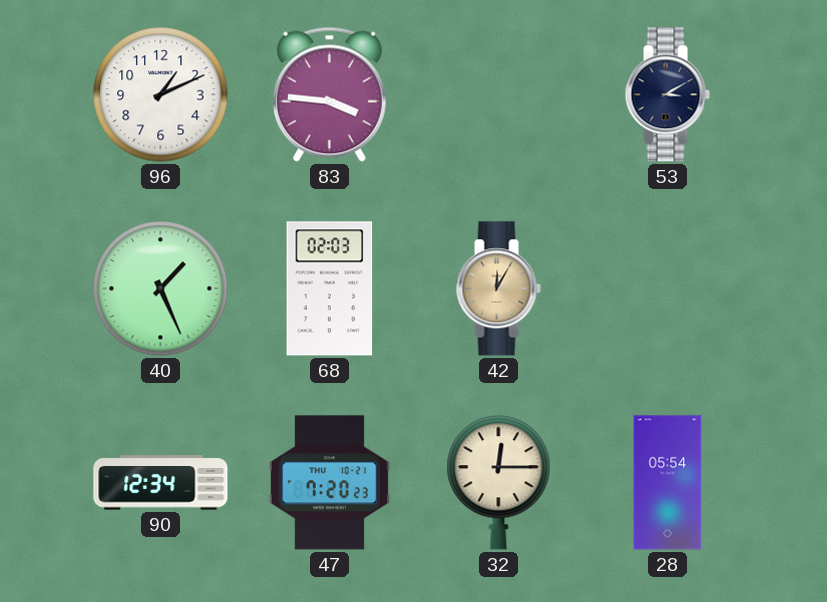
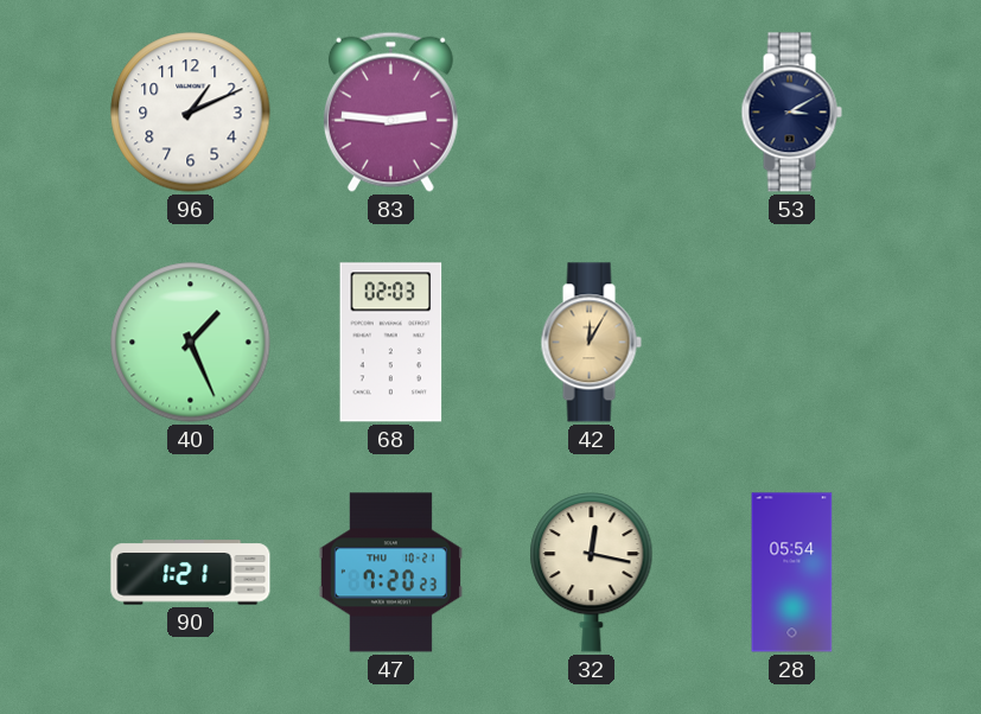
83: 3:46 -> 2:46
90: 12:34 -> 1:21
32: 12:15 -> 12:17
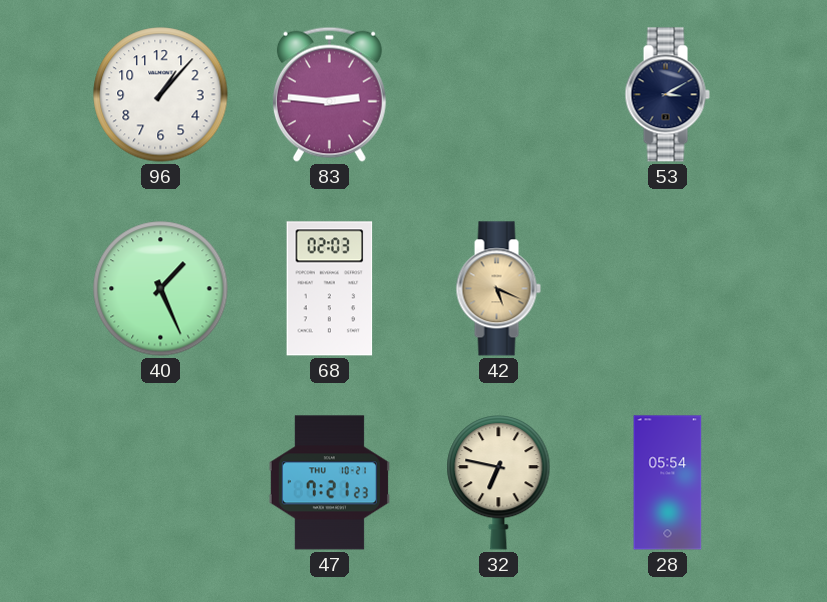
96: 1:11 -> 1:07
42: 12:05 -> 5:19
90: 1:21 -> none
47: 7:20 -> 7:21
32: 12:17 -> 6:47
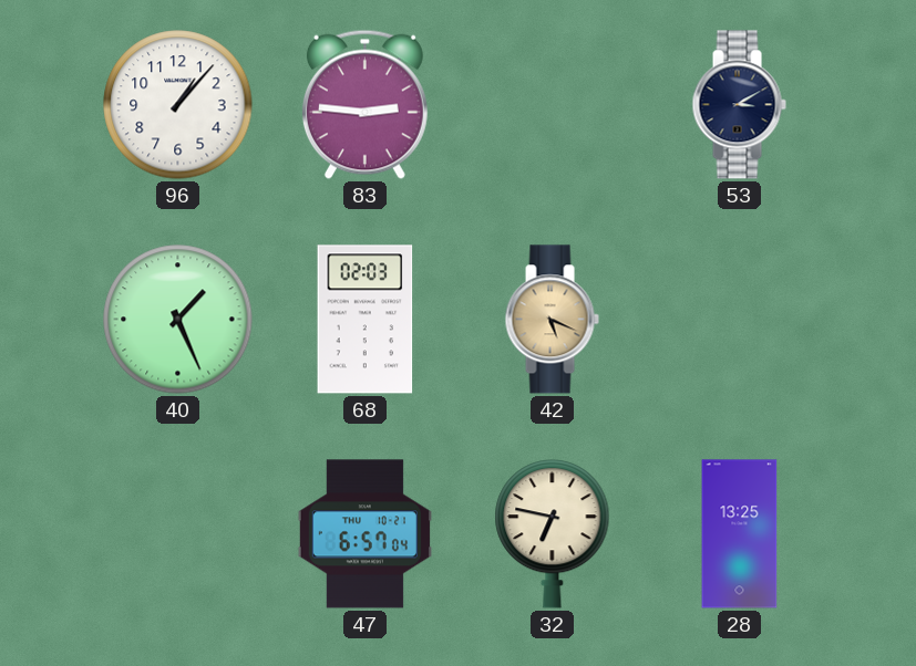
47: 7:21 -> 6:57
28: 05:54 -> 13:25
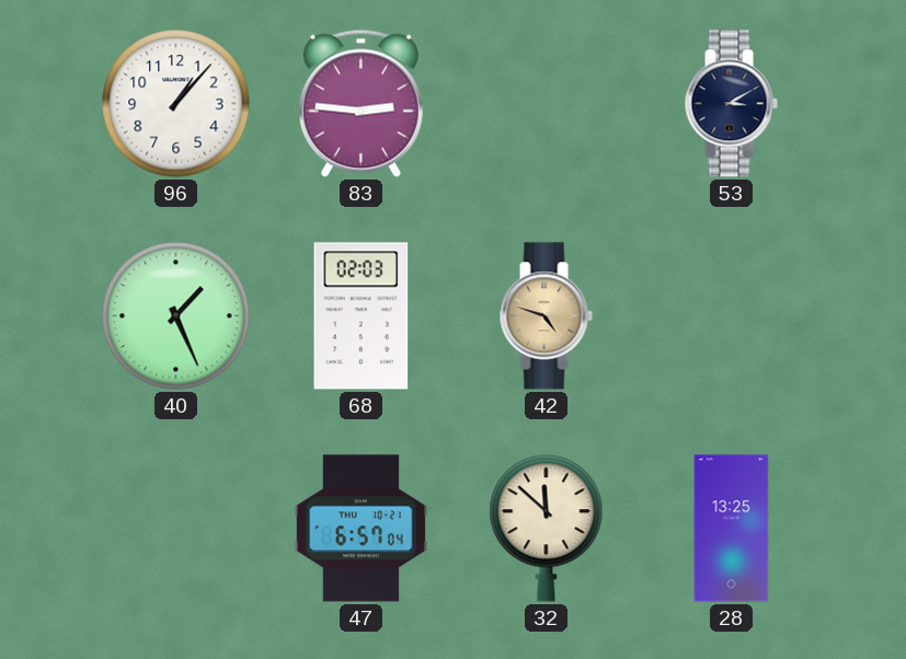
42: 5:19 -> 4:48
32: 6:47 -> 11:52
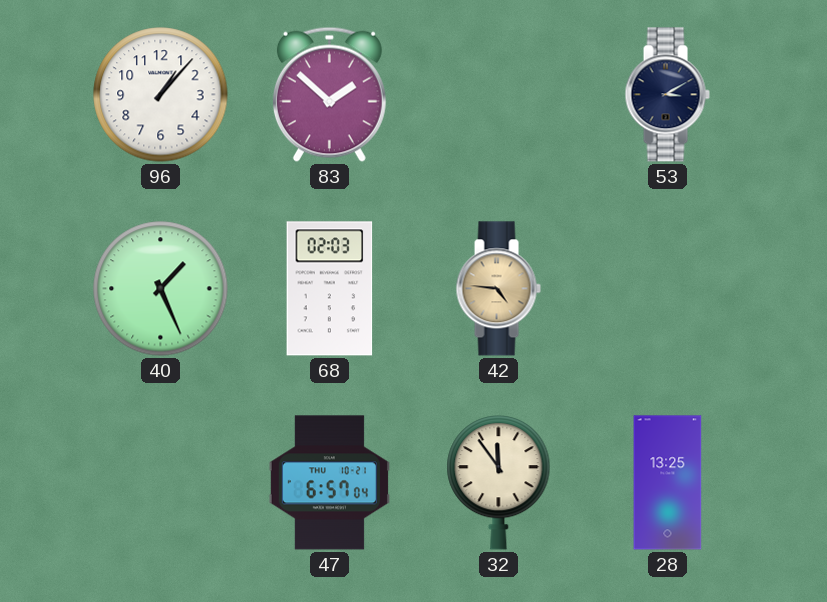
83: 2:46 -> 1:52
42: 4:48 -> 4:46
32: 11:52 -> 11:54
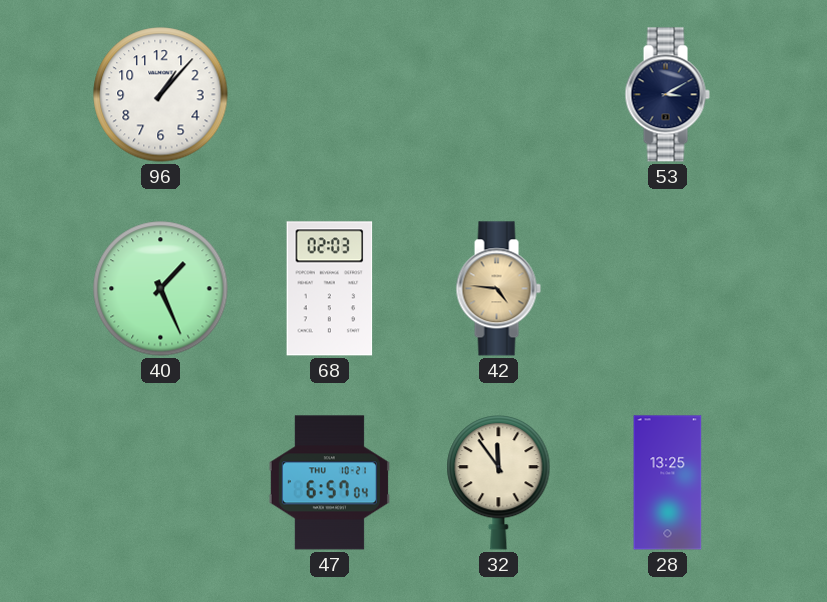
83: 1:52 -> none
